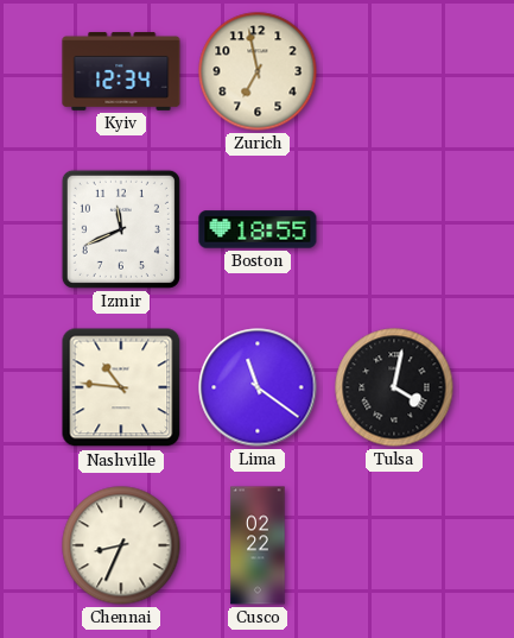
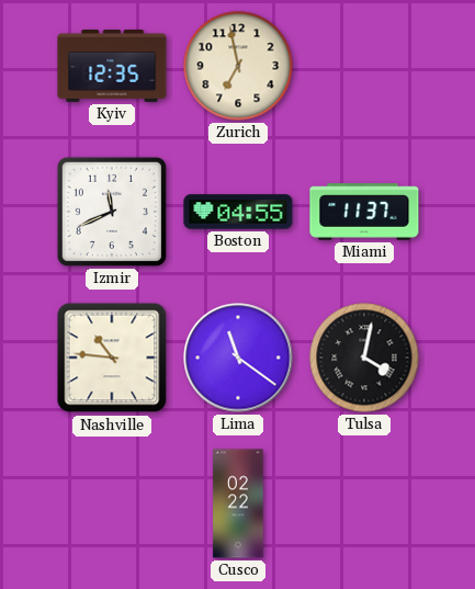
Kyiv: 12:34 -> 12:35
Boston: 18:55 -> 04:55
Miami: none -> 11:37
Chennai: 8:34 -> none
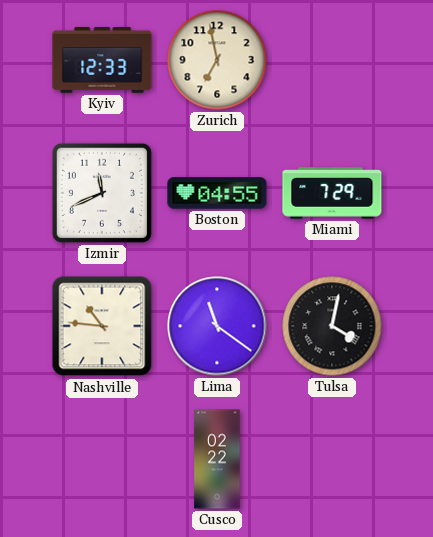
Kyiv: 12:35 -> 12:33
Miami: 11:37 -> 7:29
